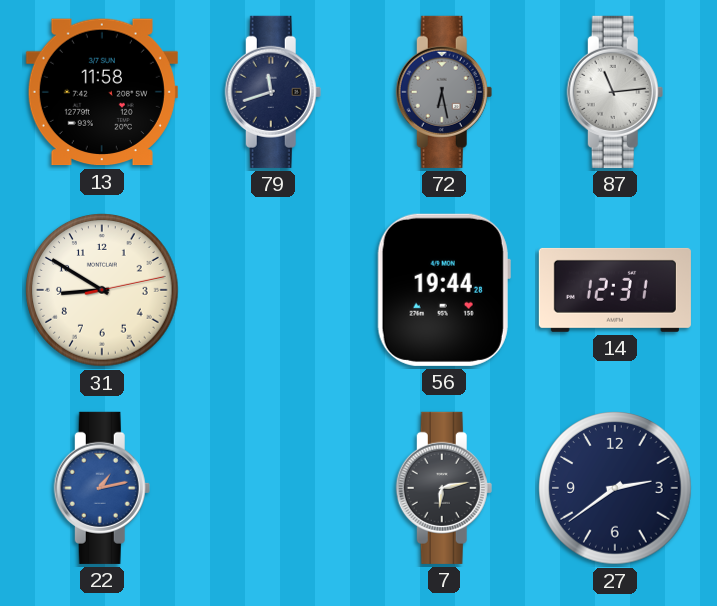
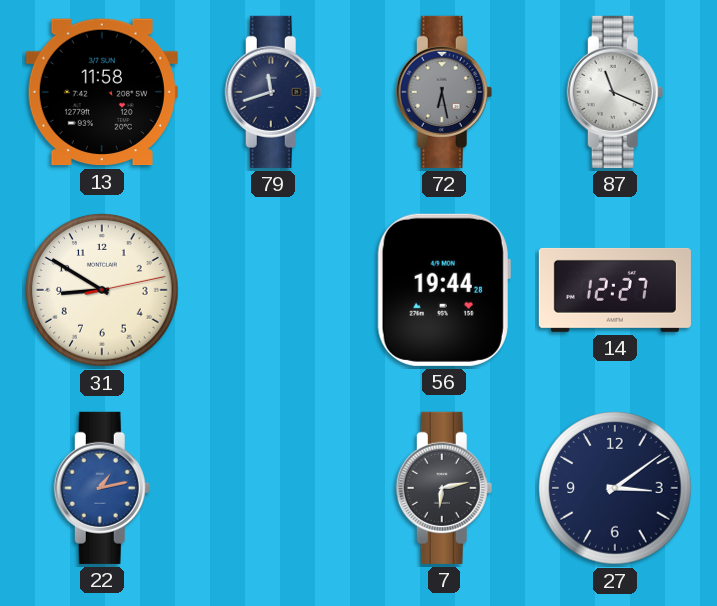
87: 11:14 -> 11:19
14: 12:31 -> 12:27
27: 2:39 -> 3:09
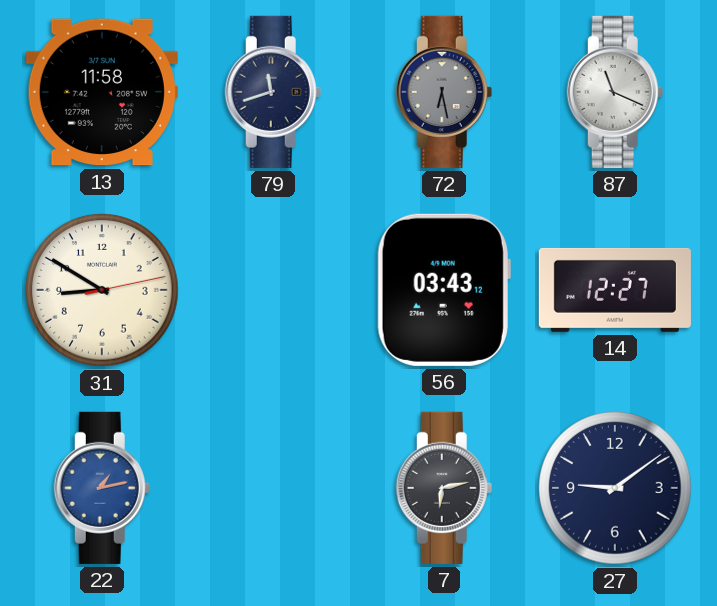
56: 19:44 -> 03:43
27: 3:09 -> 9:09
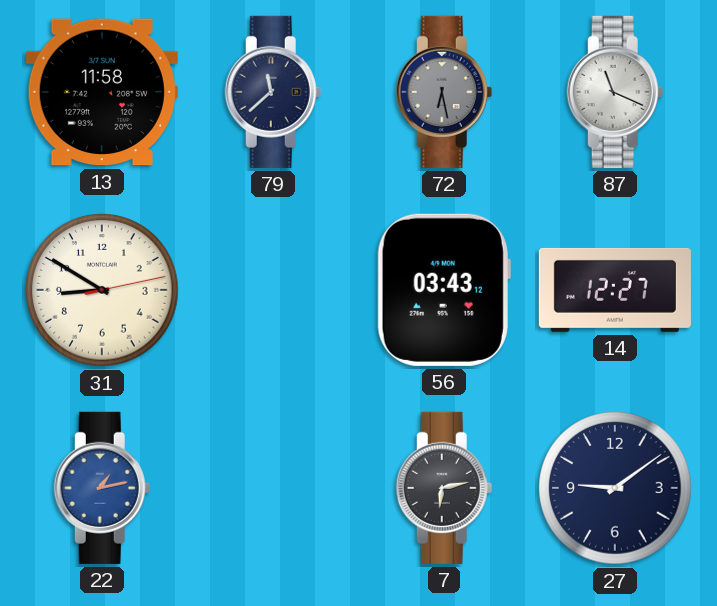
79: 11:42 -> 11:38
